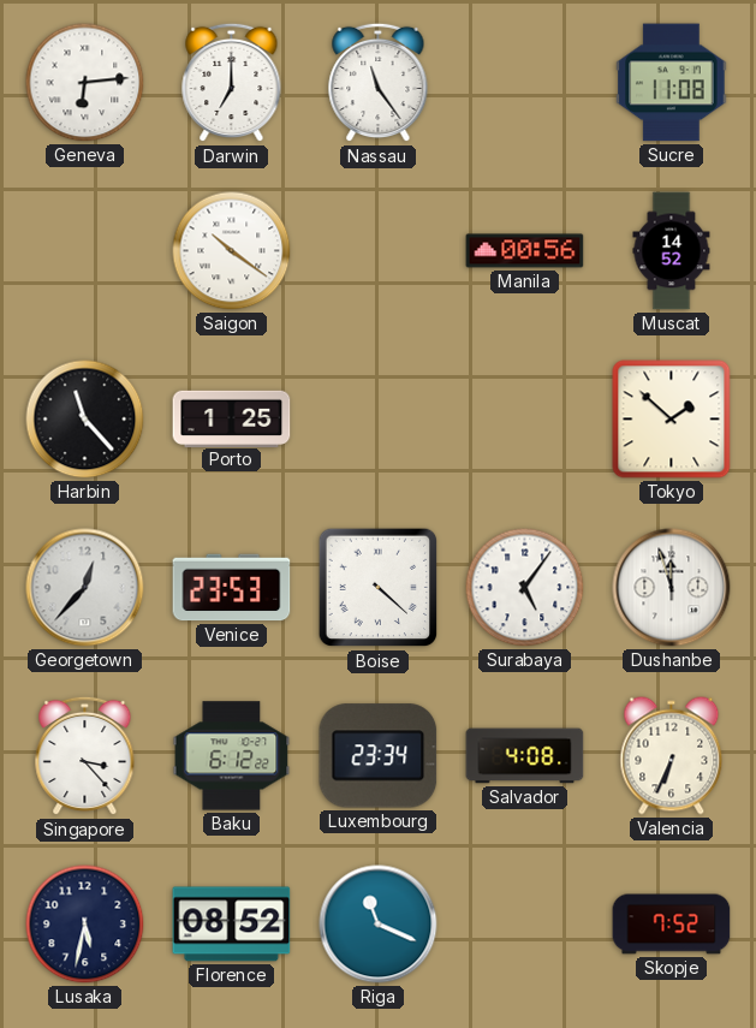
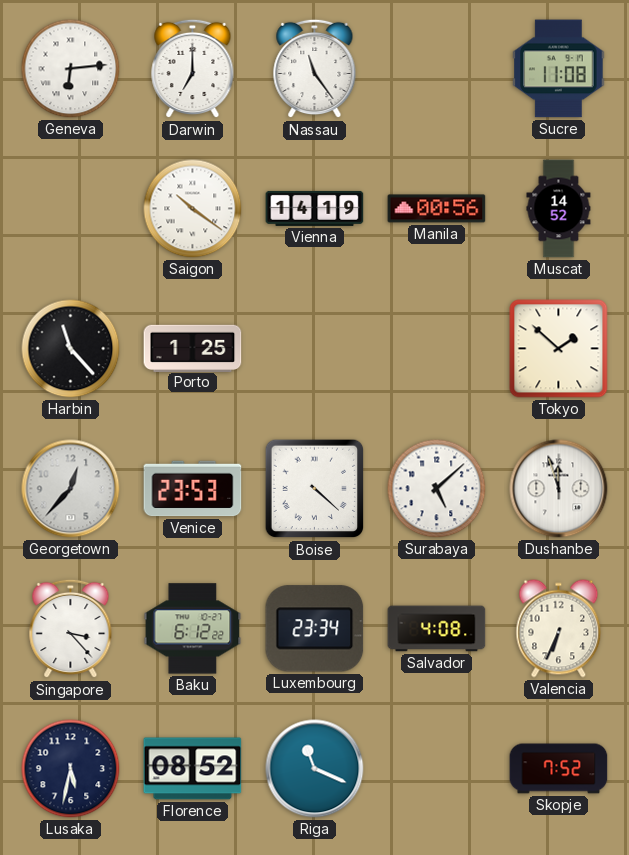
Vienna: none -> 14:19
Surabaya: 5:06 -> 5:08
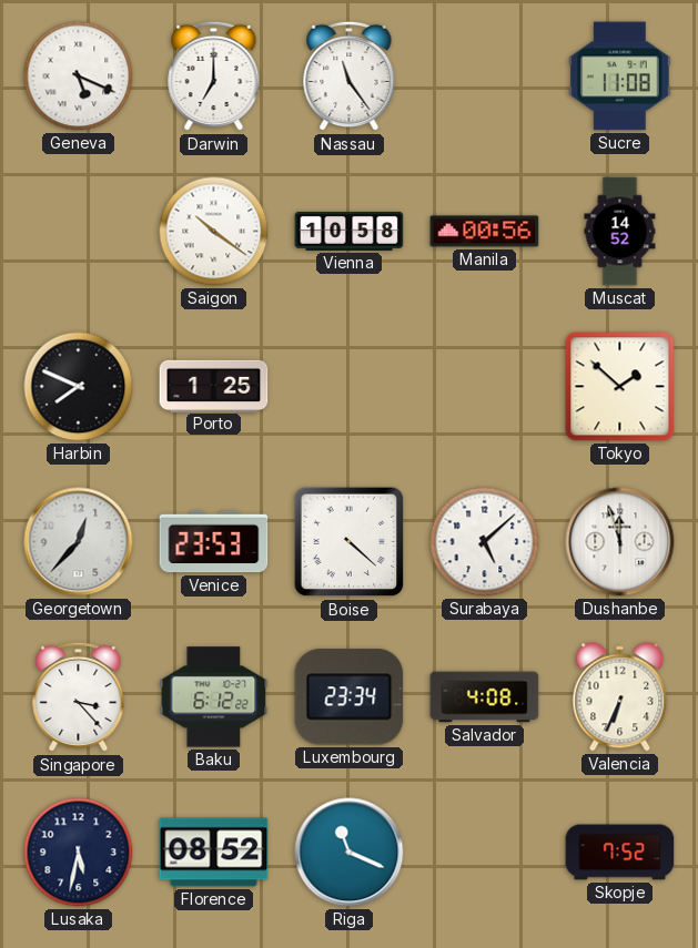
Geneva: 6:14 -> 5:19
Vienna: 14:19 -> 10:58
Harbin: 11:23 -> 7:49
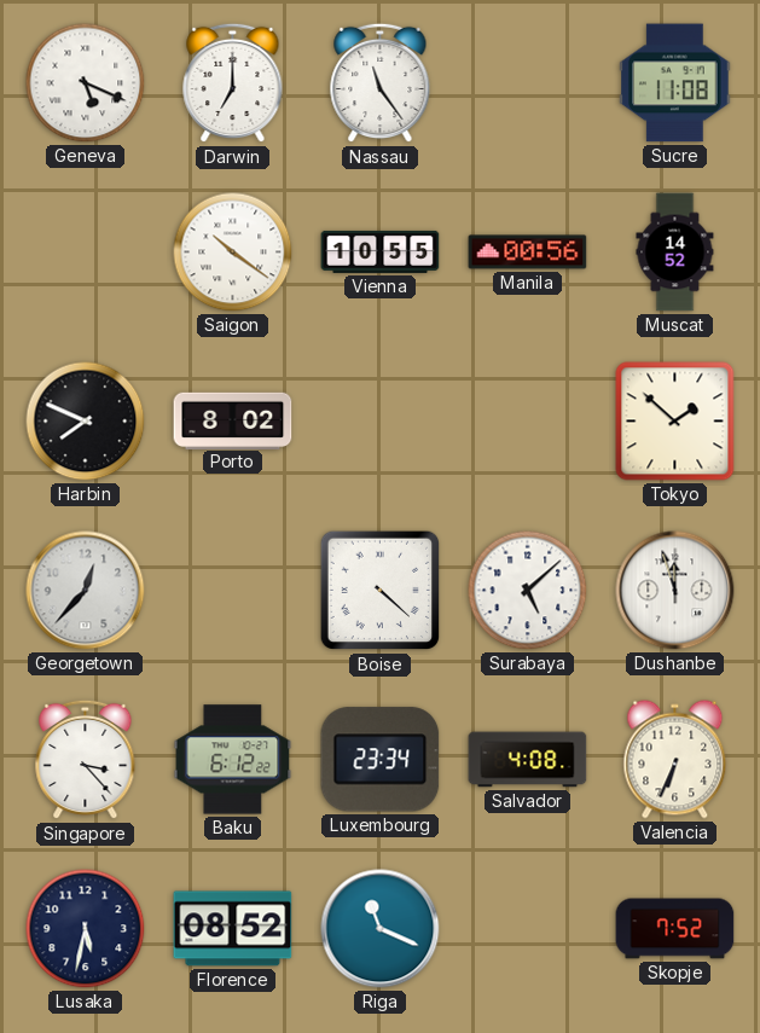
Vienna: 10:58 -> 10:55
Porto: 1:25 -> 8:02
Venice: 23:53 -> none
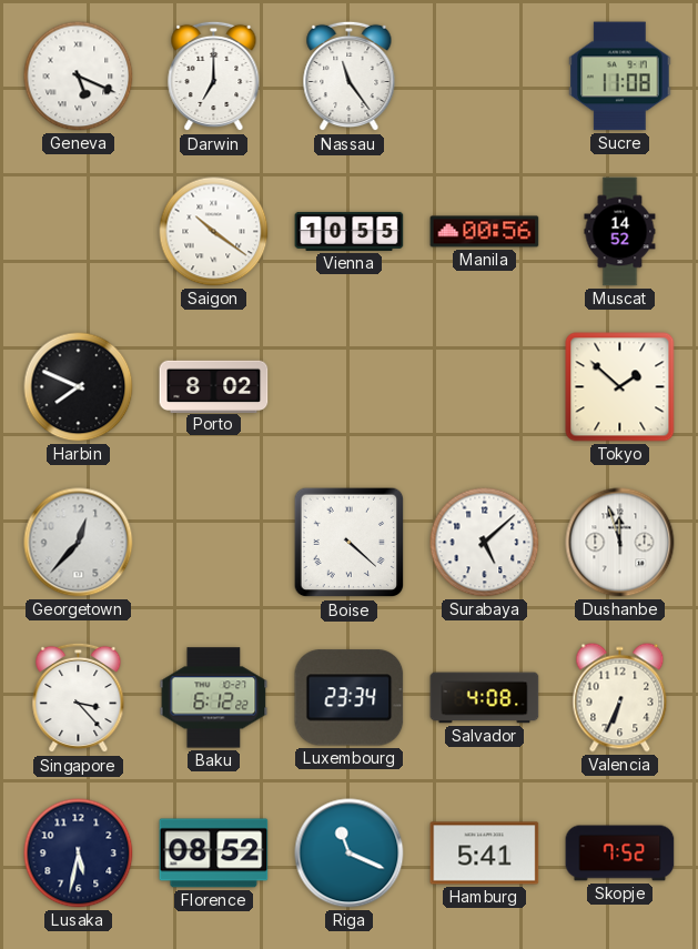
Hamburg: none -> 5:41
